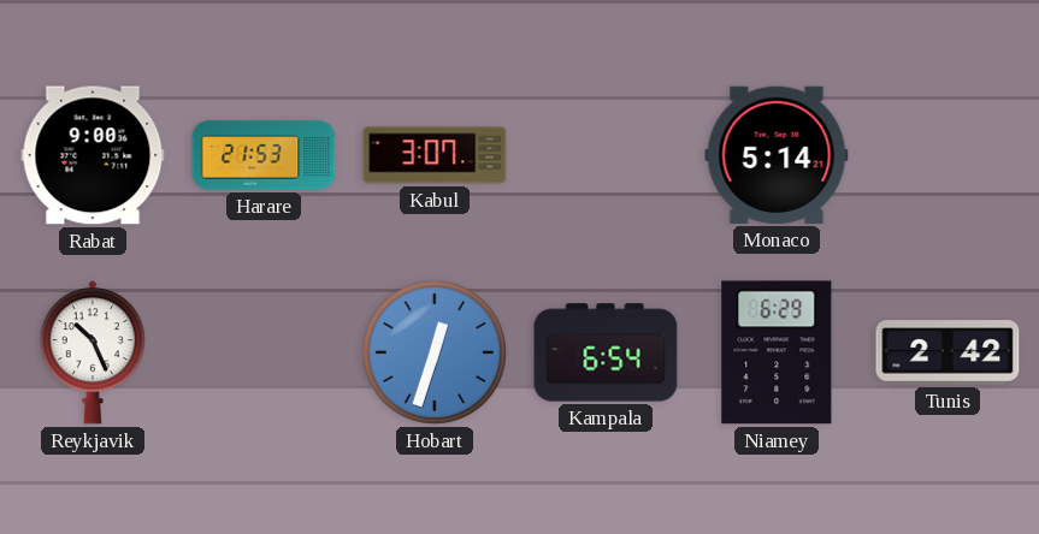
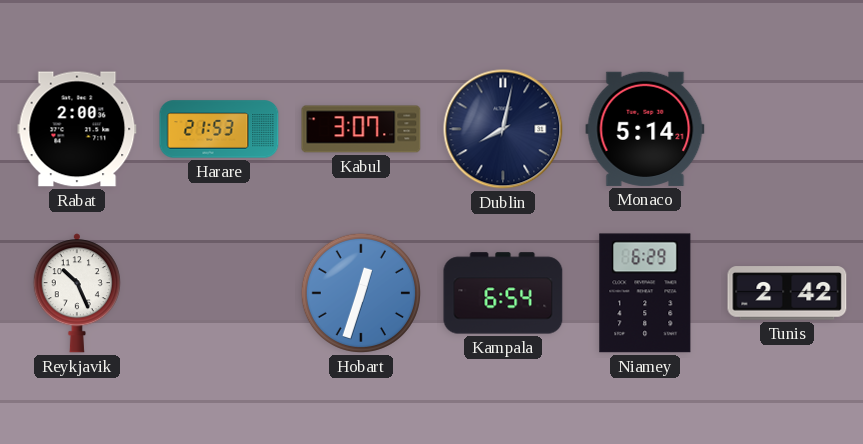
Rabat: 9:00 -> 2:00
Dublin: none -> 8:02
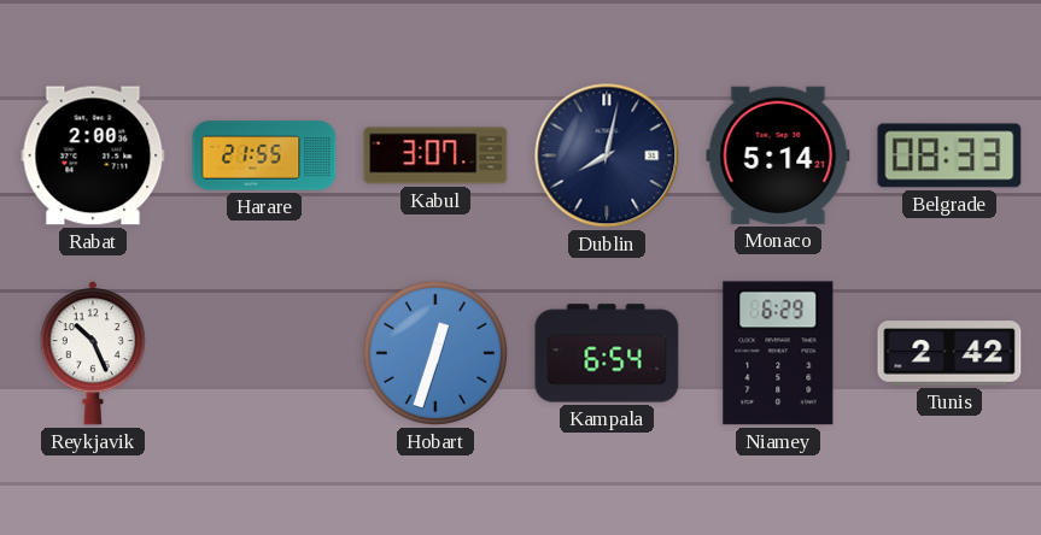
Harare: 21:53 -> 21:55
Belgrade: none -> 08:33
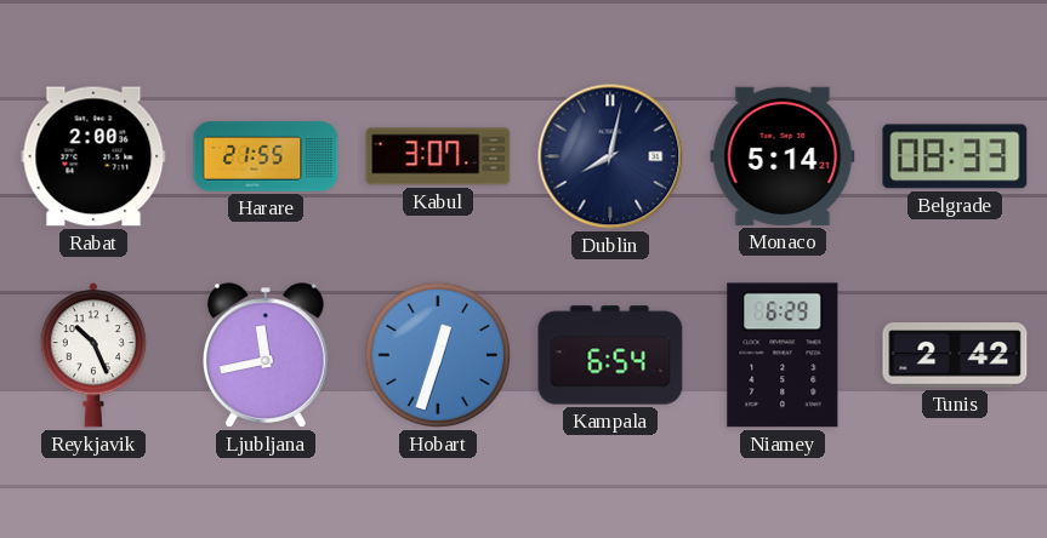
Ljubljana: none -> 11:43
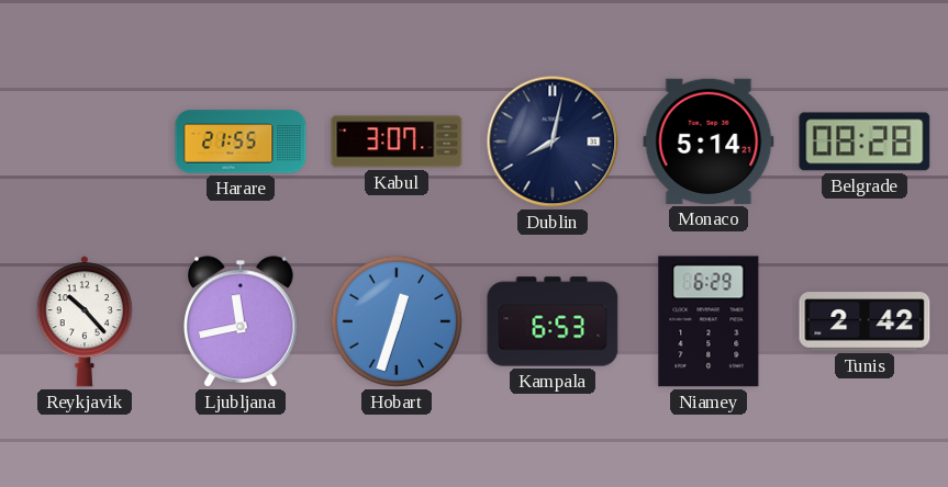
Rabat: 2:00 -> none
Belgrade: 08:33 -> 08:28
Reykjavik: 10:26 -> 10:23
Kampala: 6:54 -> 6:53
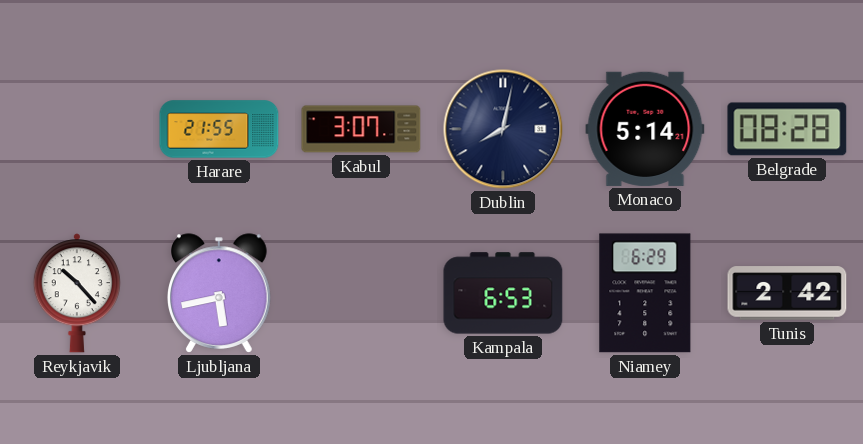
Ljubljana: 11:43 -> 5:43
Hobart: 12:33 -> none
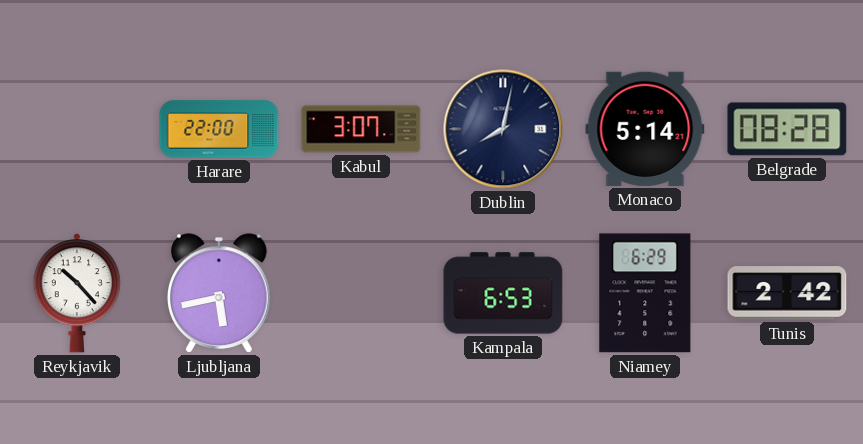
Harare: 21:55 -> 22:00
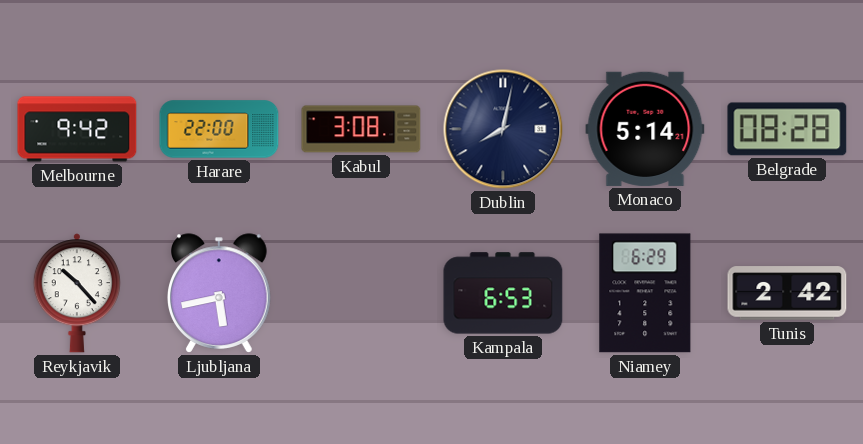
Melbourne: none -> 9:42
Kabul: 3:07 -> 3:08
